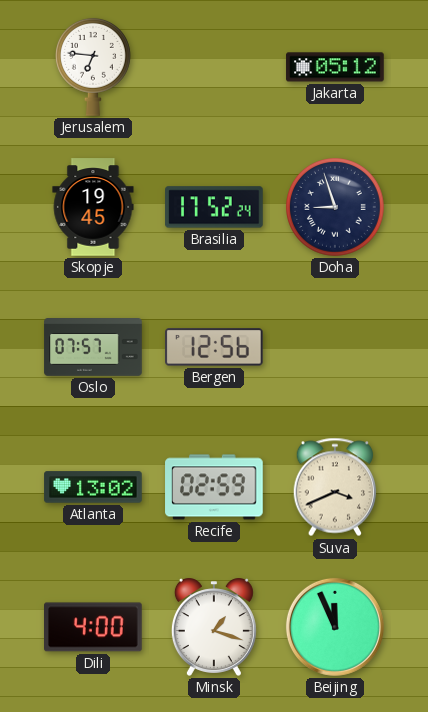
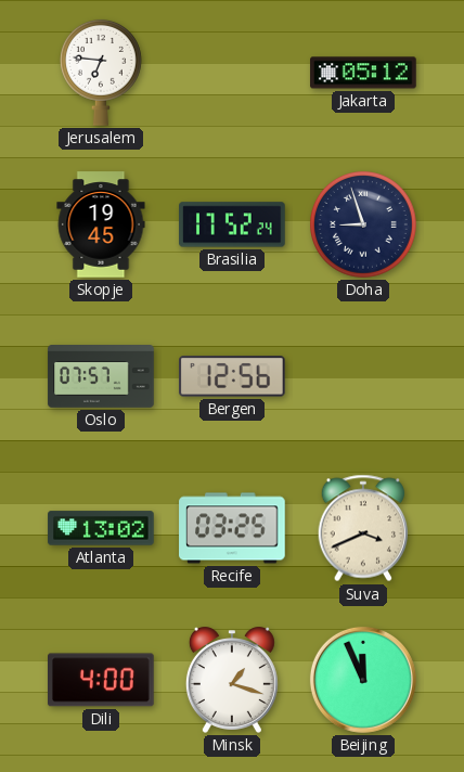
Recife: 02:59 -> 03:25
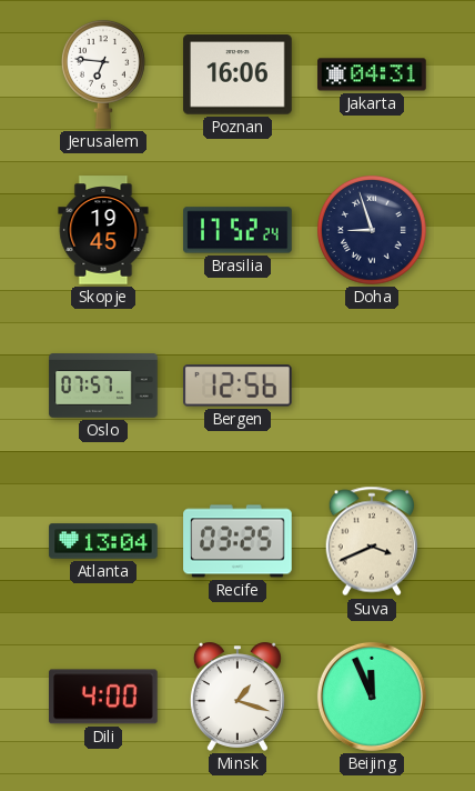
Poznan: none -> 16:06
Jakarta: 05:12 -> 04:31
Atlanta: 13:02 -> 13:04
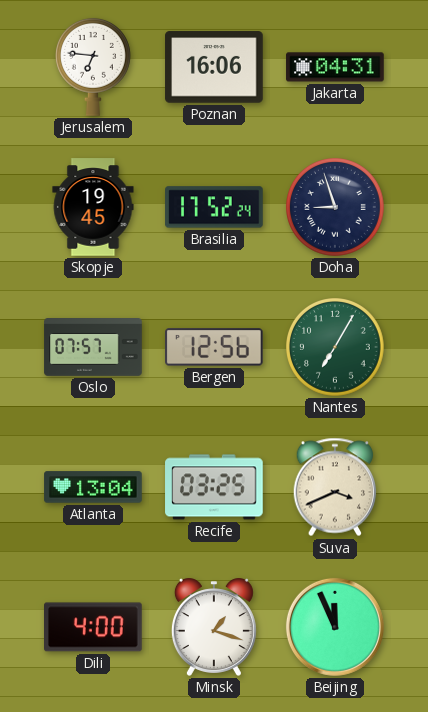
Nantes: none -> 7:05
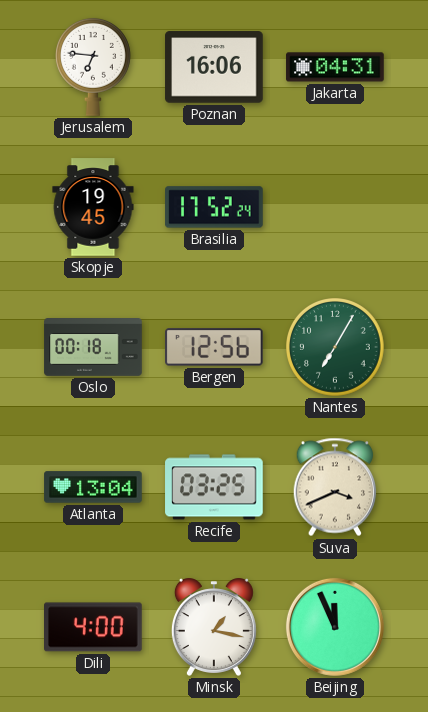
Doha: 8:57 -> none
Oslo: 07:57 -> 00:18
Minsk: 1:18 -> 1:17
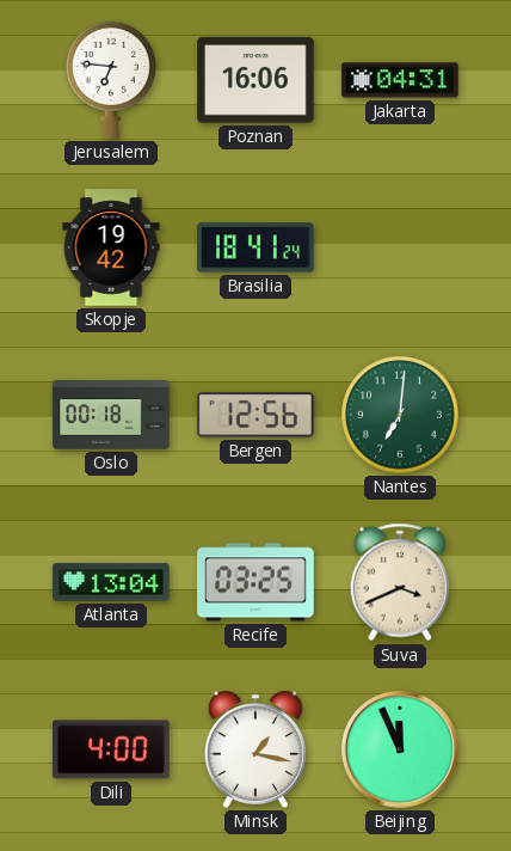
Skopje: 19:45 -> 19:42
Brasilia: 17:52 -> 18:41
Nantes: 7:05 -> 7:01
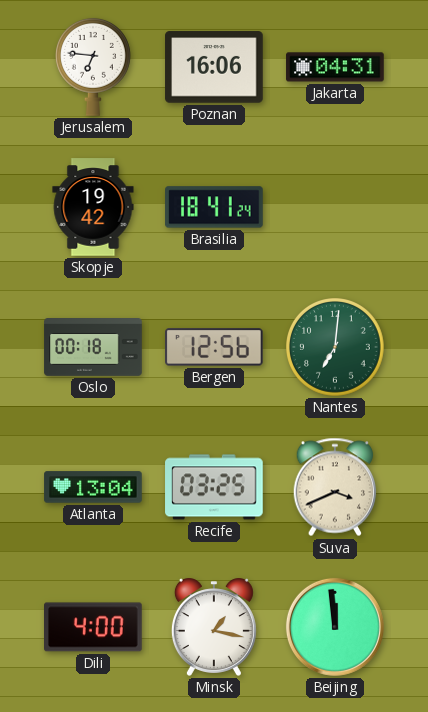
Beijing: 11:56 -> 11:59
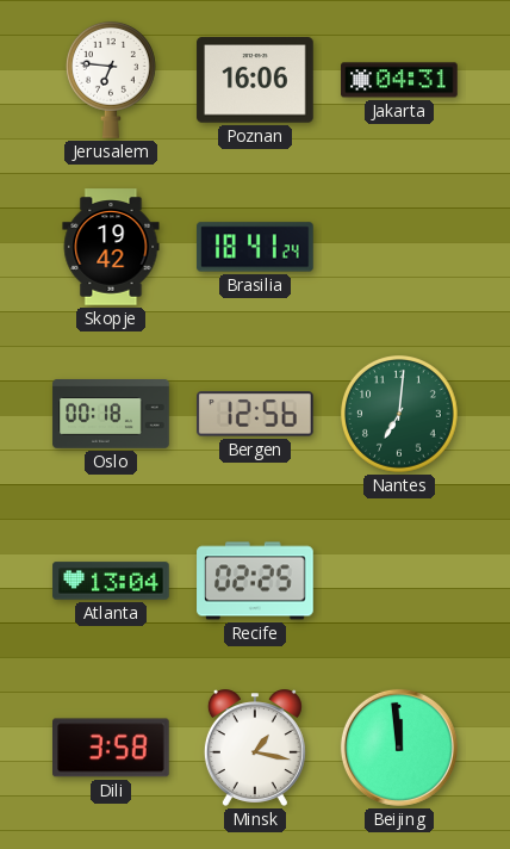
Recife: 03:25 -> 02:25
Suva: 3:41 -> none
Dili: 4:00 -> 3:58
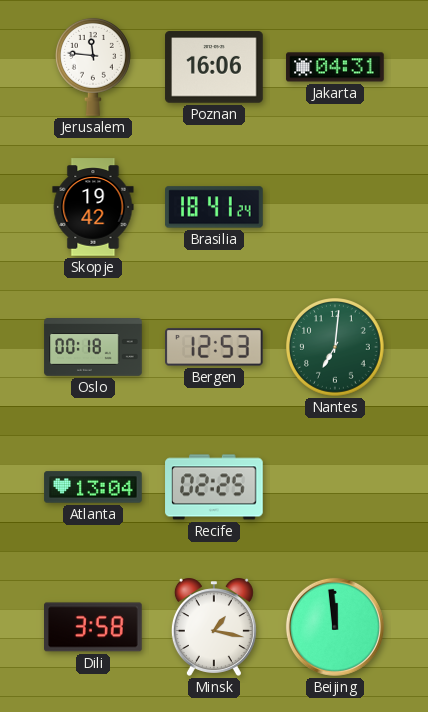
Jerusalem: 6:46 -> 11:46
Bergen: 12:56 -> 12:53
